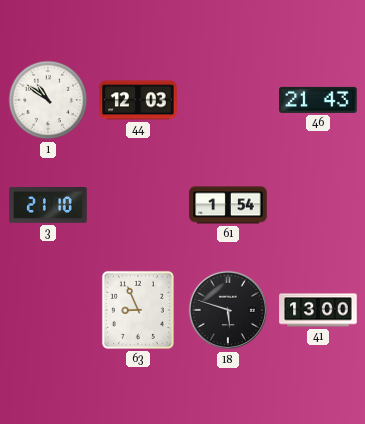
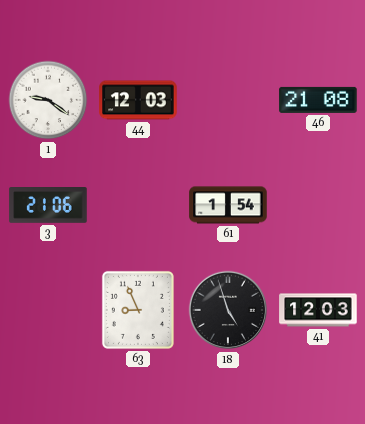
1: 10:51 -> 9:21
46: 21:43 -> 21:08
3: 21:10 -> 21:06
18: 5:48 -> 4:57
41: 13:00 -> 12:03
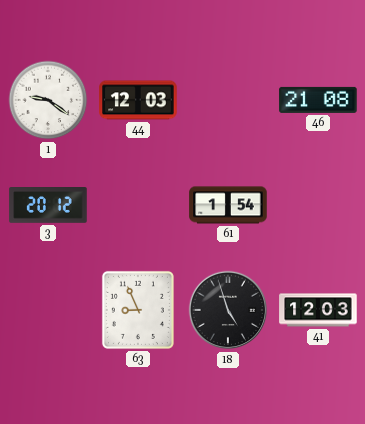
3: 21:06 -> 20:12
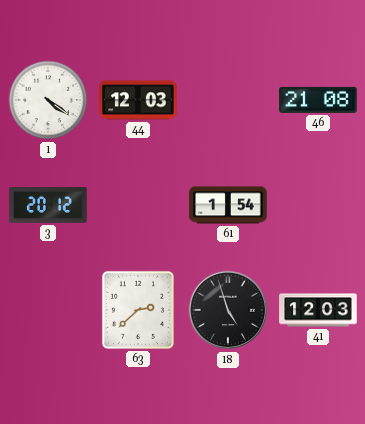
1: 9:21 -> 4:21
63: 8:56 -> 2:38
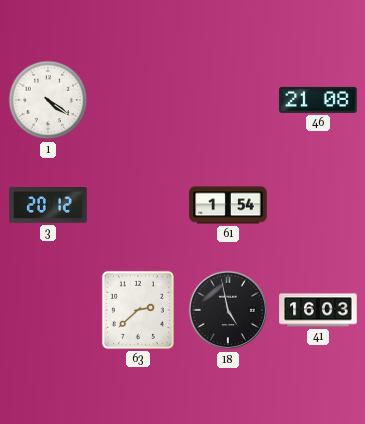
44: 12:03 -> none
18: 4:57 -> 4:58
41: 12:03 -> 16:03
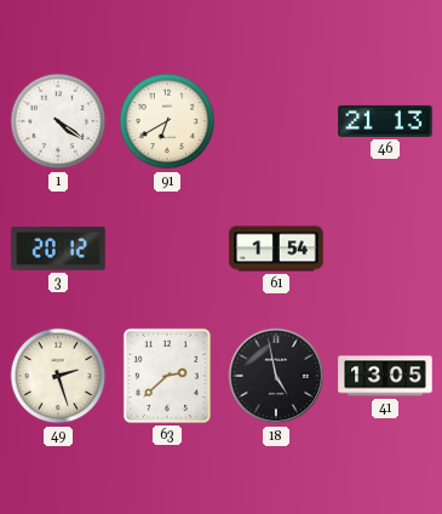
91: none -> 6:40
46: 21:08 -> 21:13
49: none -> 2:27
41: 16:03 -> 13:05
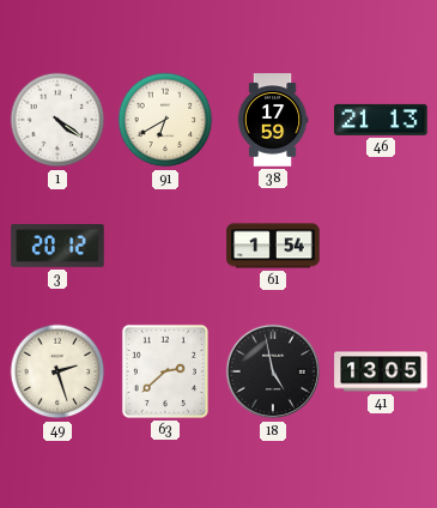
38: none -> 17:59
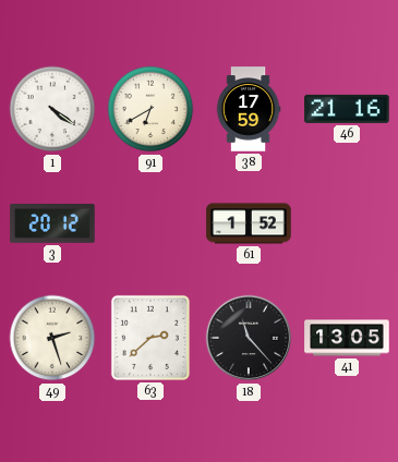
46: 21:13 -> 21:16
61: 1:54 -> 1:52
18: 4:58 -> 11:23
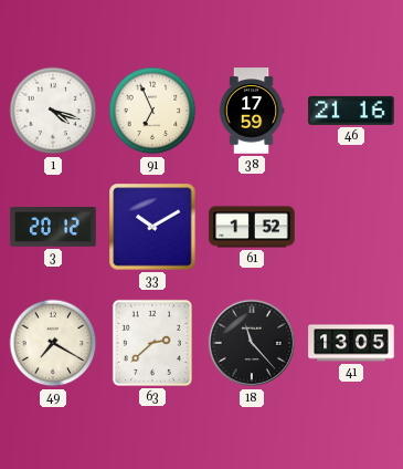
1: 4:21 -> 4:18
91: 6:40 -> 6:56
33: none -> 10:10
49: 2:27 -> 7:20
